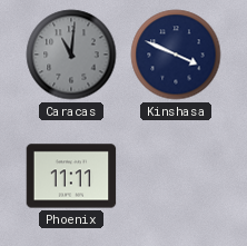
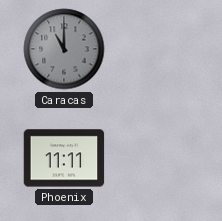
Caracas: 11:01 -> 11:00
Kinshasa: 3:49 -> none
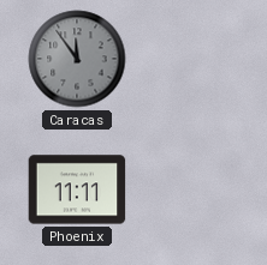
Caracas: 11:00 -> 11:54
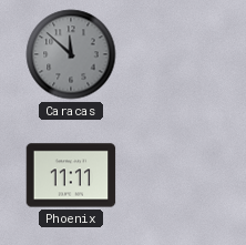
Caracas: 11:54 -> 11:52
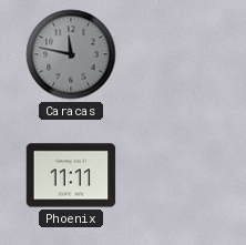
Caracas: 11:52 -> 11:47
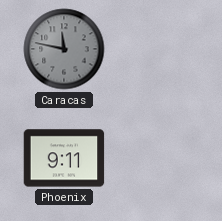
Phoenix: 11:11 -> 9:11
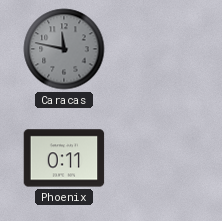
Phoenix: 9:11 -> 0:11
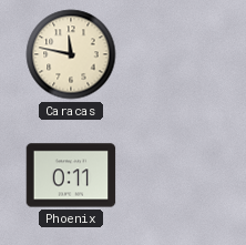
Caracas dial: grey -> cream
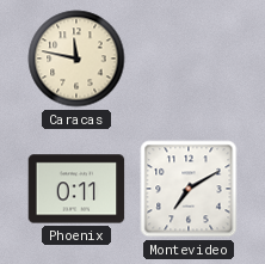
Montevideo: none -> 7:10
